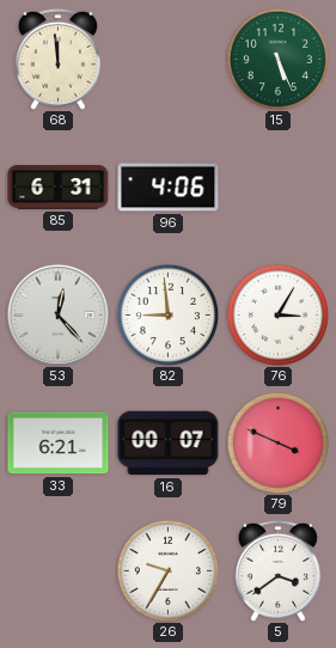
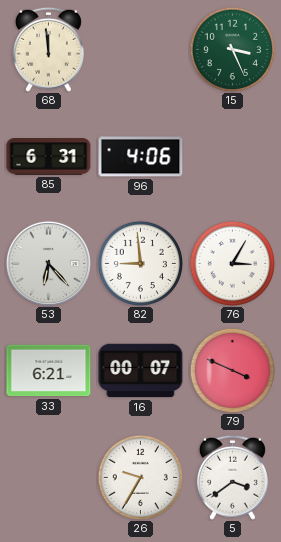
15: 5:26 -> 3:26
53: 12:23 -> 6:23
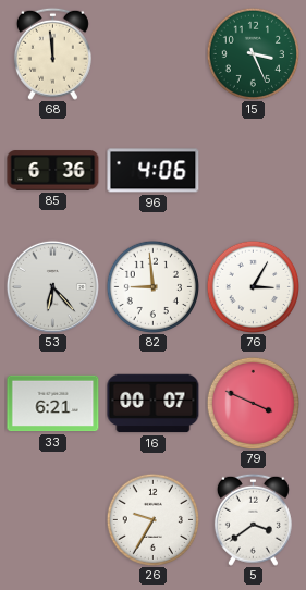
85: 6:31 -> 6:36
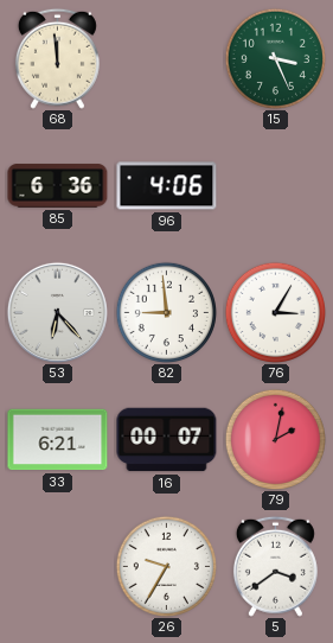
79: 3:49 -> 2:02
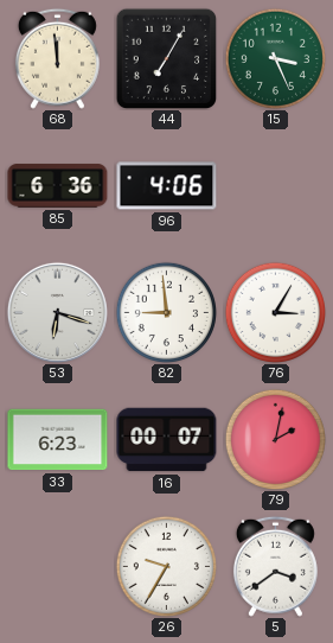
44: none -> 7:05
53: 6:23 -> 6:18
33: 6:21 -> 6:23
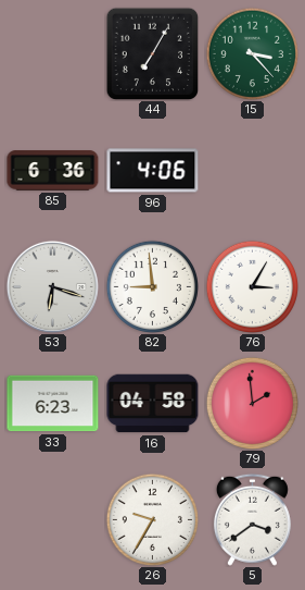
68: 11:59 -> none
15: 3:26 -> 3:23
16: 00:07 -> 04:58
79: 2:02 -> 1:59
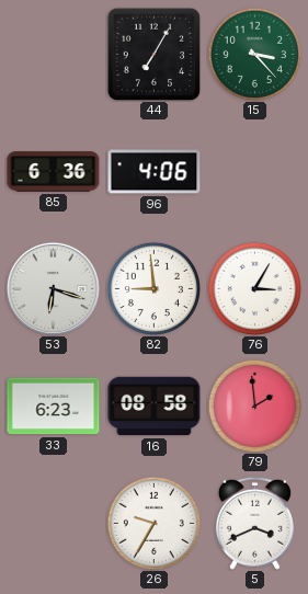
16: 04:58 -> 08:58
5: 3:39 -> 3:41
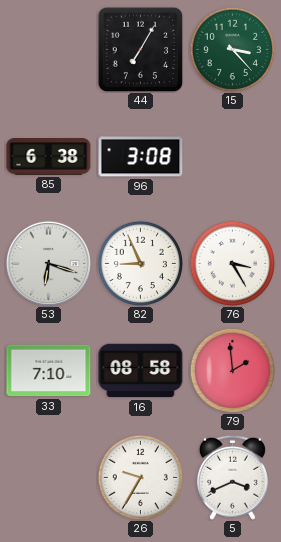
85: 6:36 -> 6:38
96: 4:06 -> 3:08
82: 8:59 -> 8:56
76: 3:05 -> 3:25
33: 6:23 -> 7:10
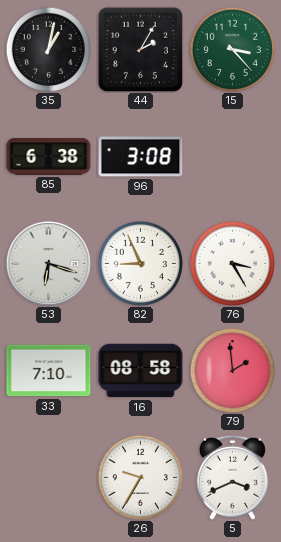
35: none -> 1:02
44: 7:05 -> 2:05
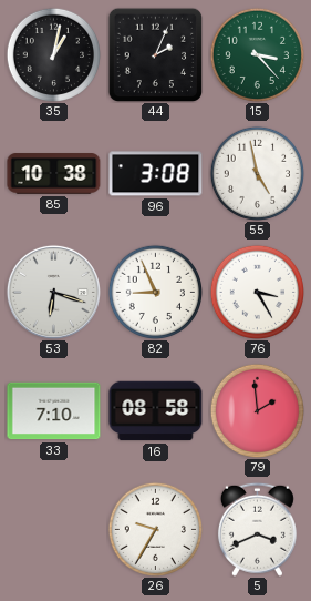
44: 2:05 -> 2:04
85: 6:38 -> 10:38
55: none -> 4:58
